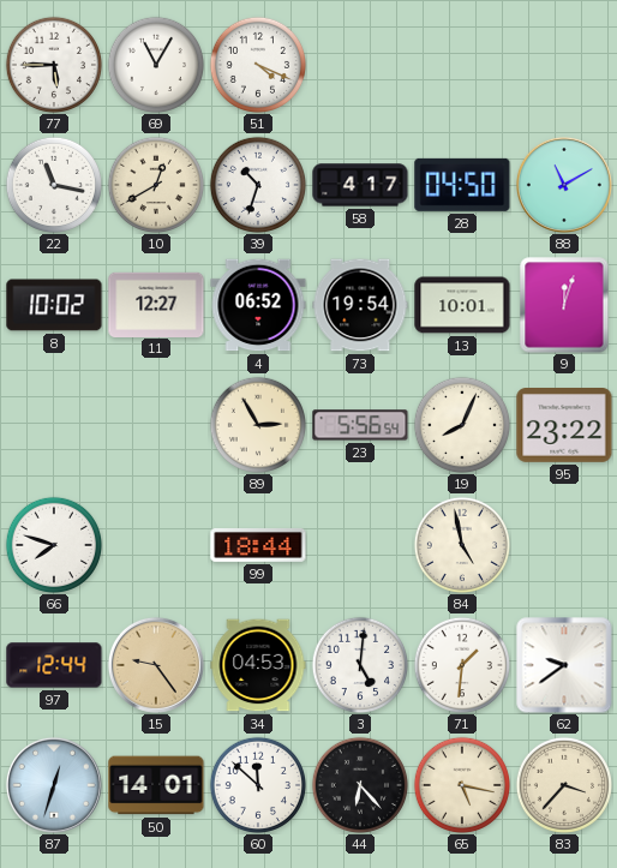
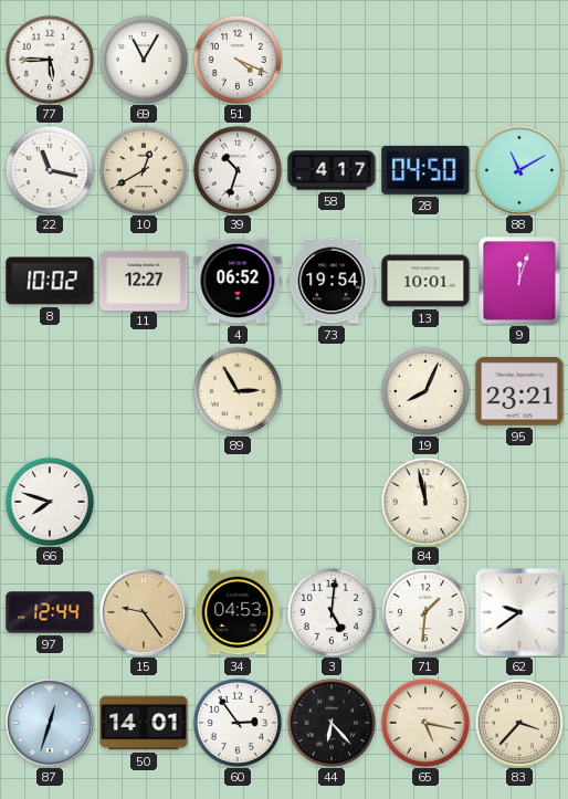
23: 5:56 -> none
95: 23:22 -> 23:21
99: 18:44 -> none
84: 4:58 -> 11:58
60: 11:52 -> 2:54
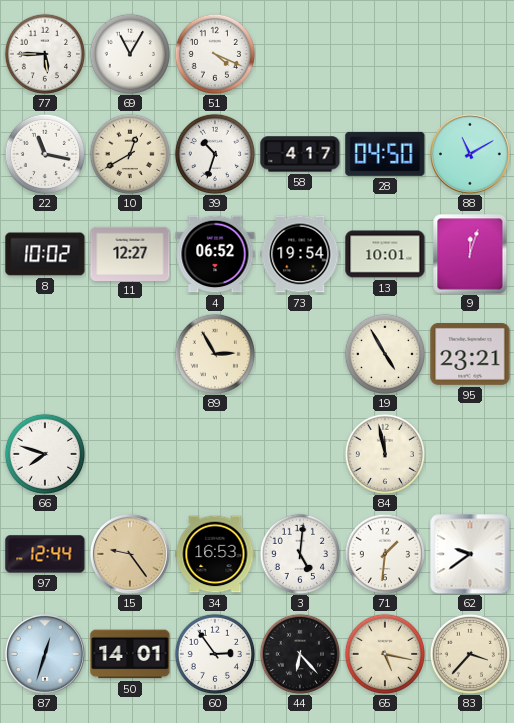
19: 8:04 -> 4:55
34: 04:53 -> 16:53
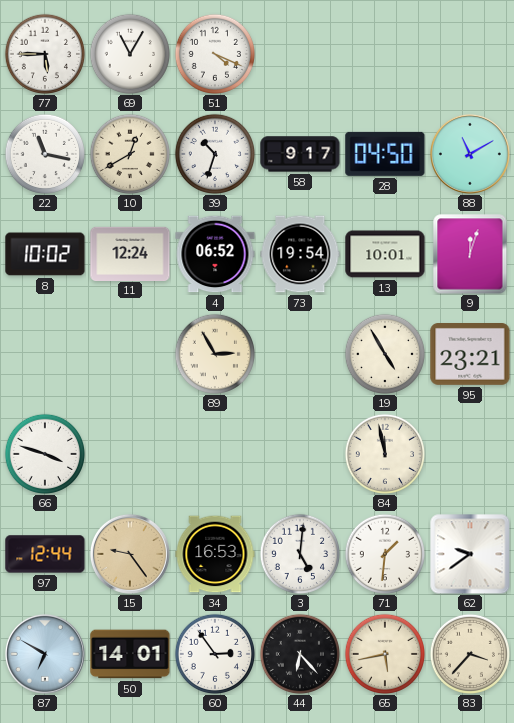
58: 4:17 -> 9:17
11: 12:27 -> 12:24
66: 7:48 -> 3:48
87: 12:33 -> 6:50
65: 5:17 -> 5:43
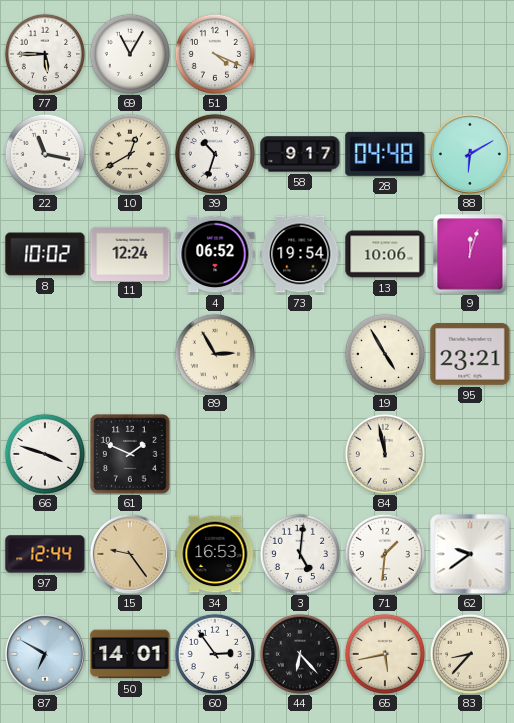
28: 04:50 -> 04:48
88: 11:10 -> 6:10
13: 10:01 -> 10:06
61: none -> 1:49
83: 3:37 -> 8:37
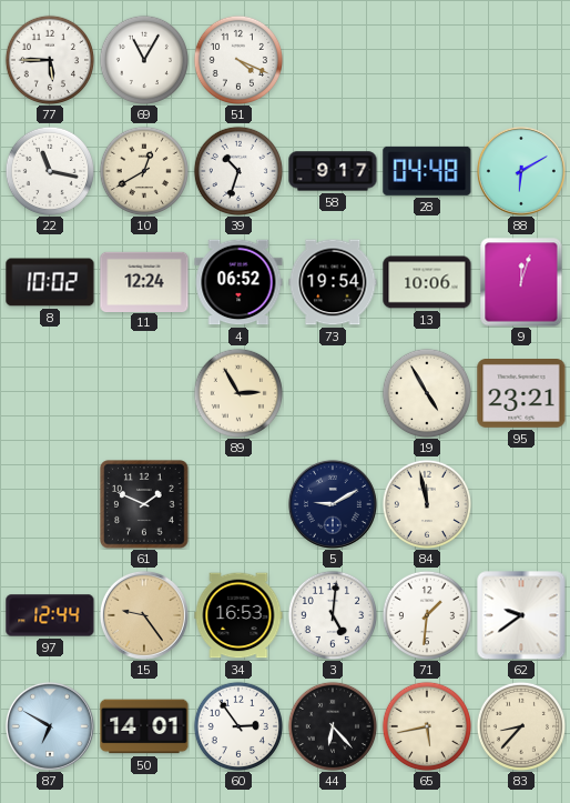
66: 3:48 -> none
5: none -> 9:10
